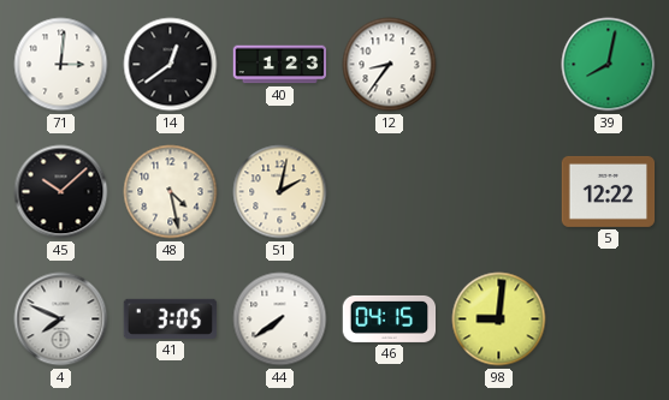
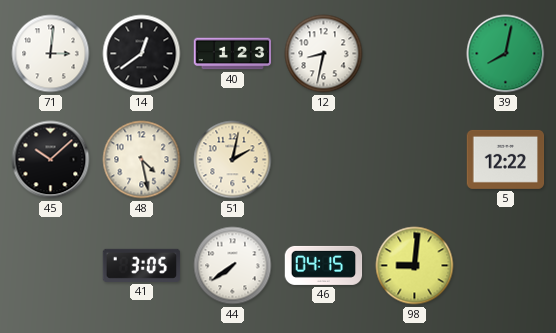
12: 8:36 -> 8:32
4: 7:49 -> none
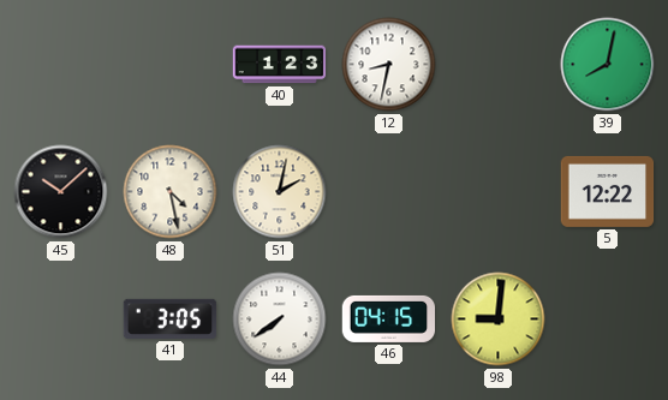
71: 3:01 -> none
14: 12:39 -> none
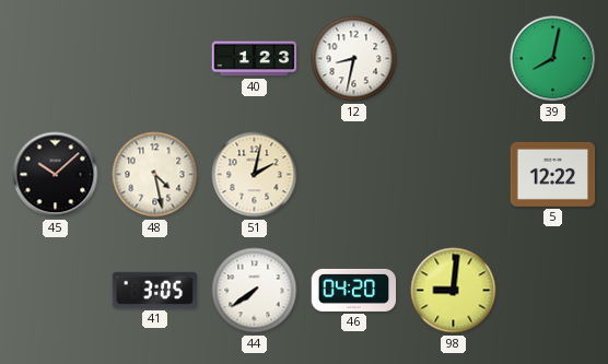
46: 04:15 -> 04:20
